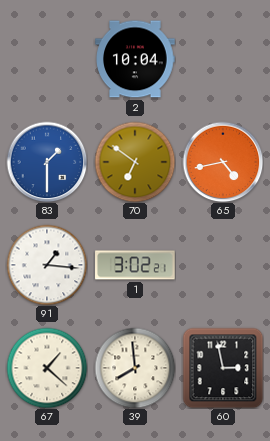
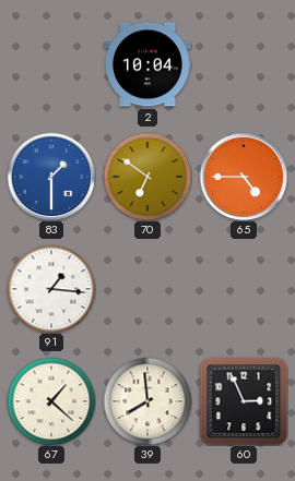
65: 4:43 -> 4:45
1: 3:02 -> none
60: 2:58 -> 2:56
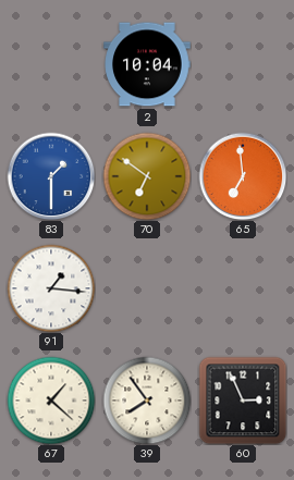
65: 4:45 -> 6:59
39: 7:59 -> 7:54
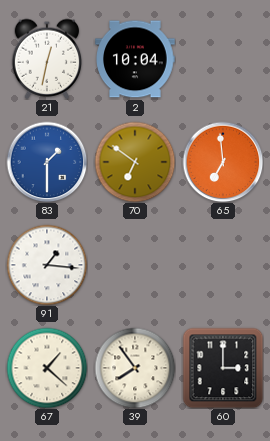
21: none -> 12:32
60: 2:56 -> 3:00
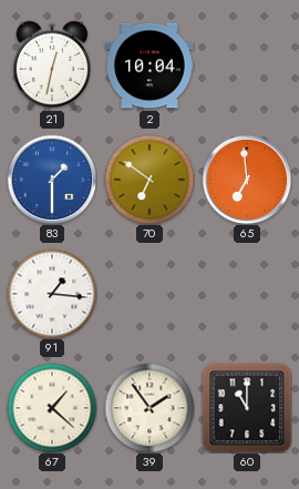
39: 7:54 -> 1:54
60: 3:00 -> 11:00
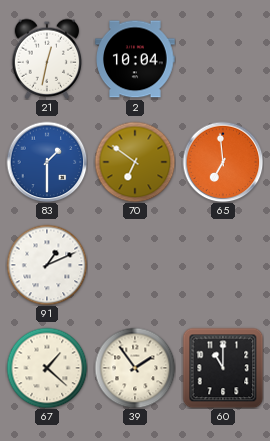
91: 1:16 -> 1:11
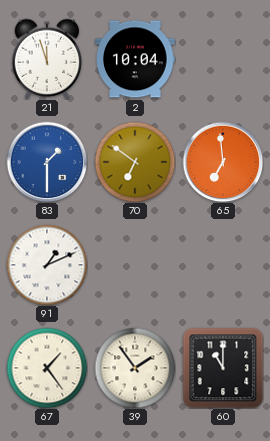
21: 12:32 -> 11:57
67: 1:22 -> 1:24
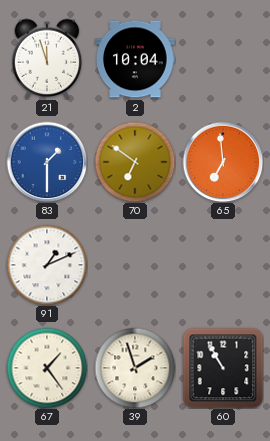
39: 1:54 -> 1:57
60: 11:00 -> 10:55
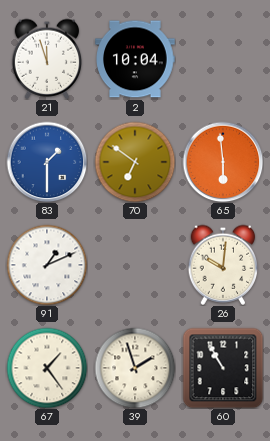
65: 6:59 -> 5:59
26: none -> 10:01
